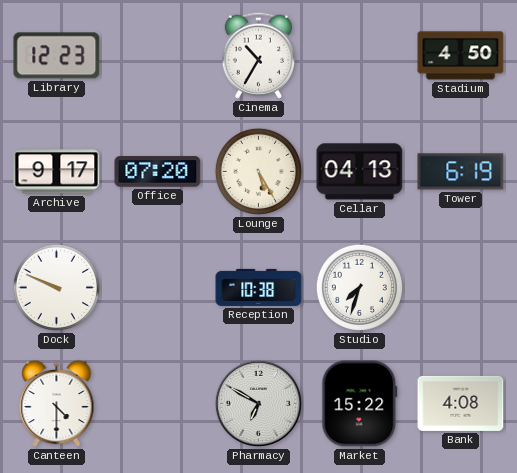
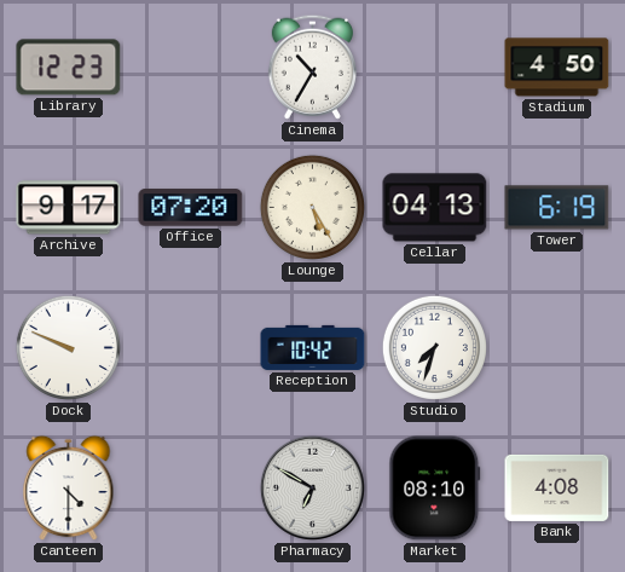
Reception: 10:38 -> 10:42
Market: 15:22 -> 08:10
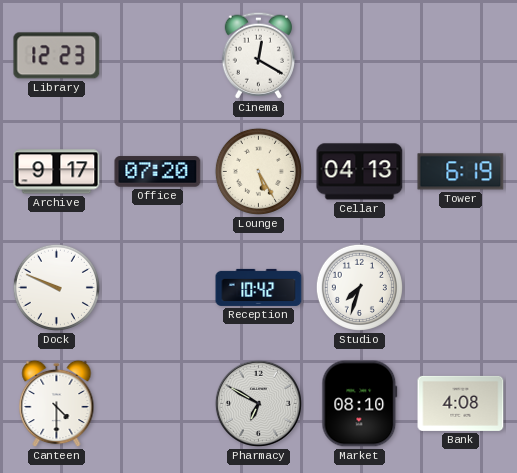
Cinema: 10:35 -> 12:20
Stadium: 4:50 -> none
